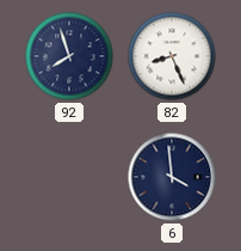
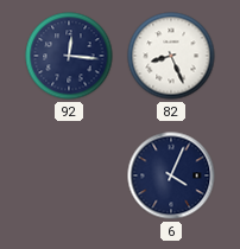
92: 7:57 -> 12:16
6: 3:59 -> 4:04
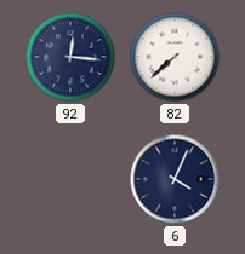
82: 8:26 -> 7:38
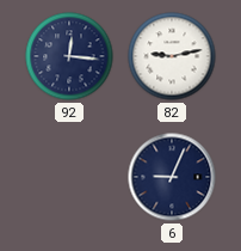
82: 7:38 -> 9:13
6: 4:04 -> 9:04
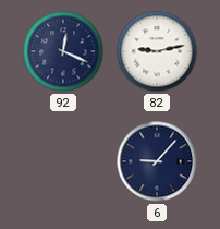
92: 12:16 -> 12:19
6: 9:04 -> 9:07
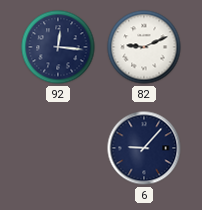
92: 12:19 -> 12:16
82: 9:13 -> 9:11
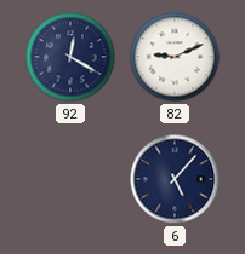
92: 12:16 -> 12:20
6: 9:07 -> 5:07
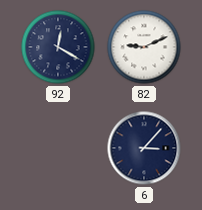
6: 5:07 -> 3:07
